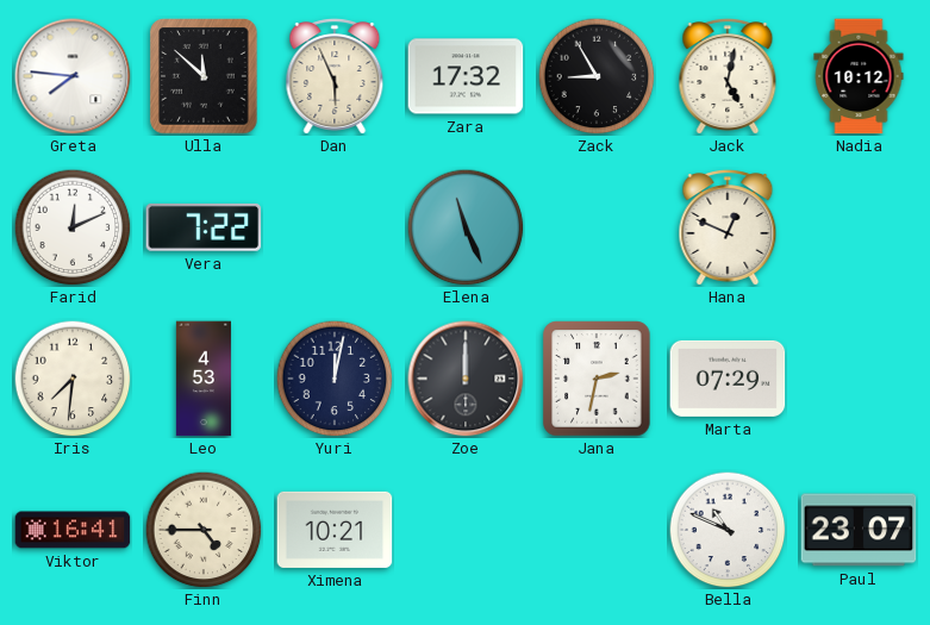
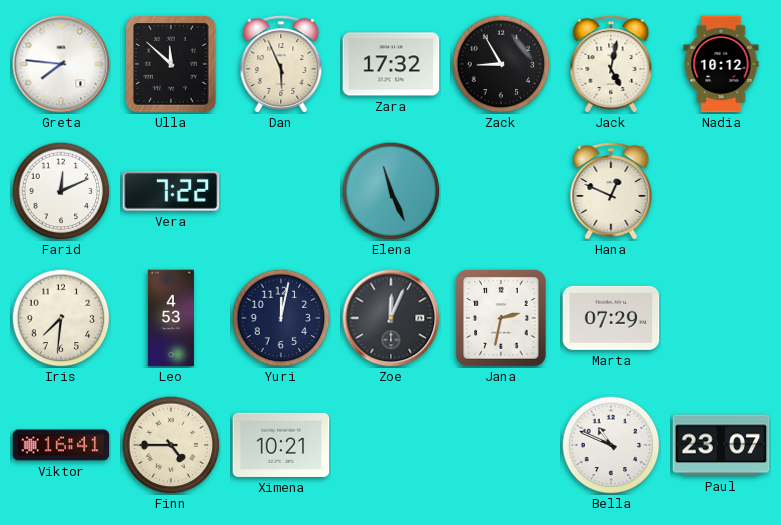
Zoe: 12:00 -> 12:04
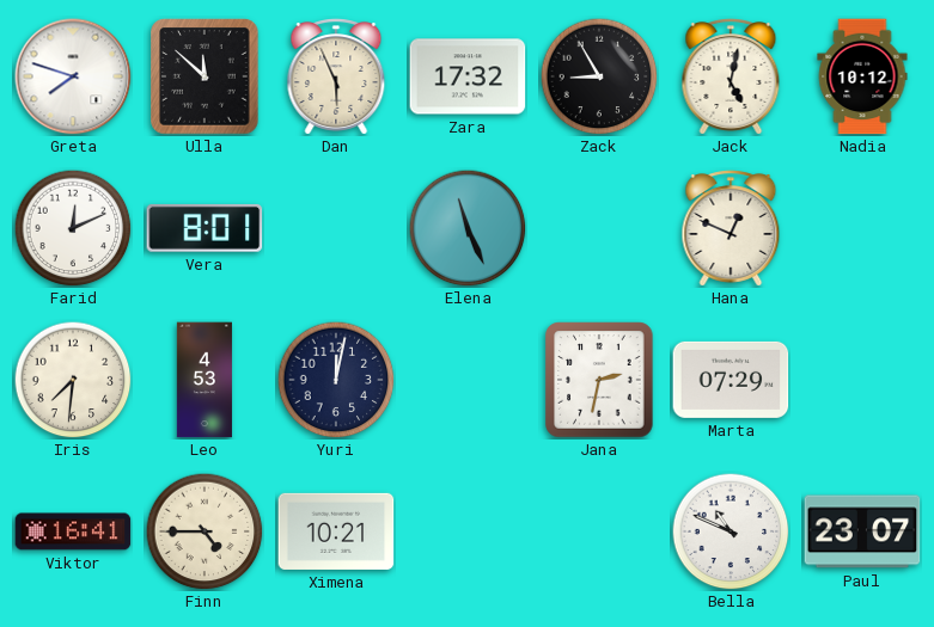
Greta: 7:46 -> 7:48
Vera: 7:22 -> 8:01
Zoe: 12:04 -> none
